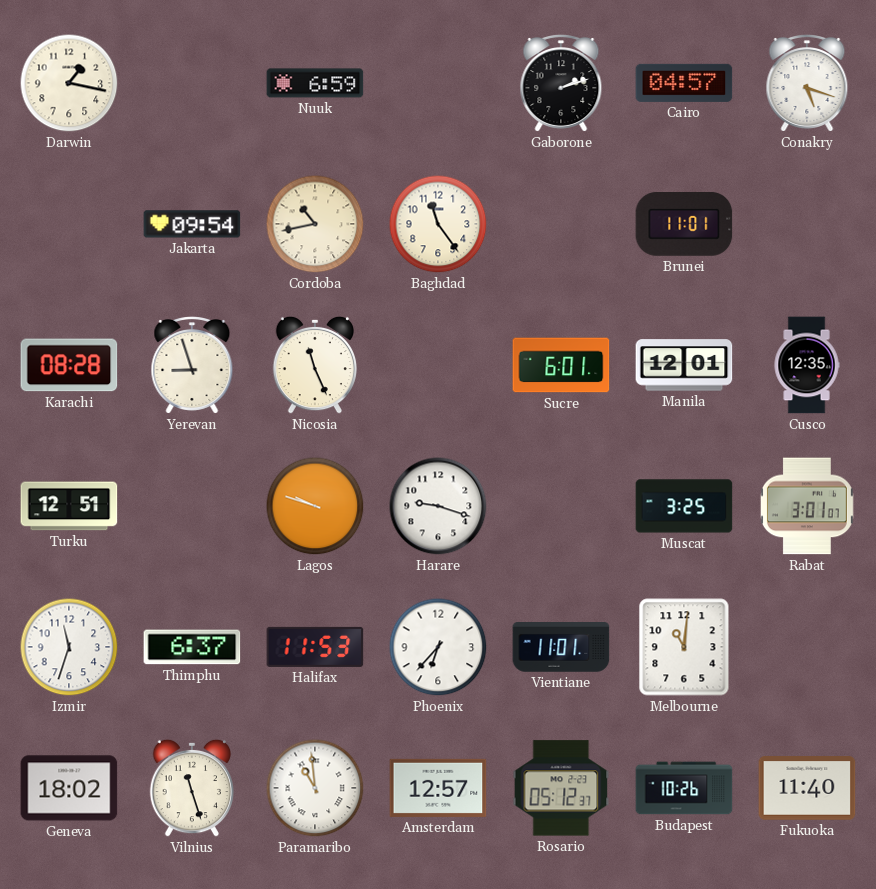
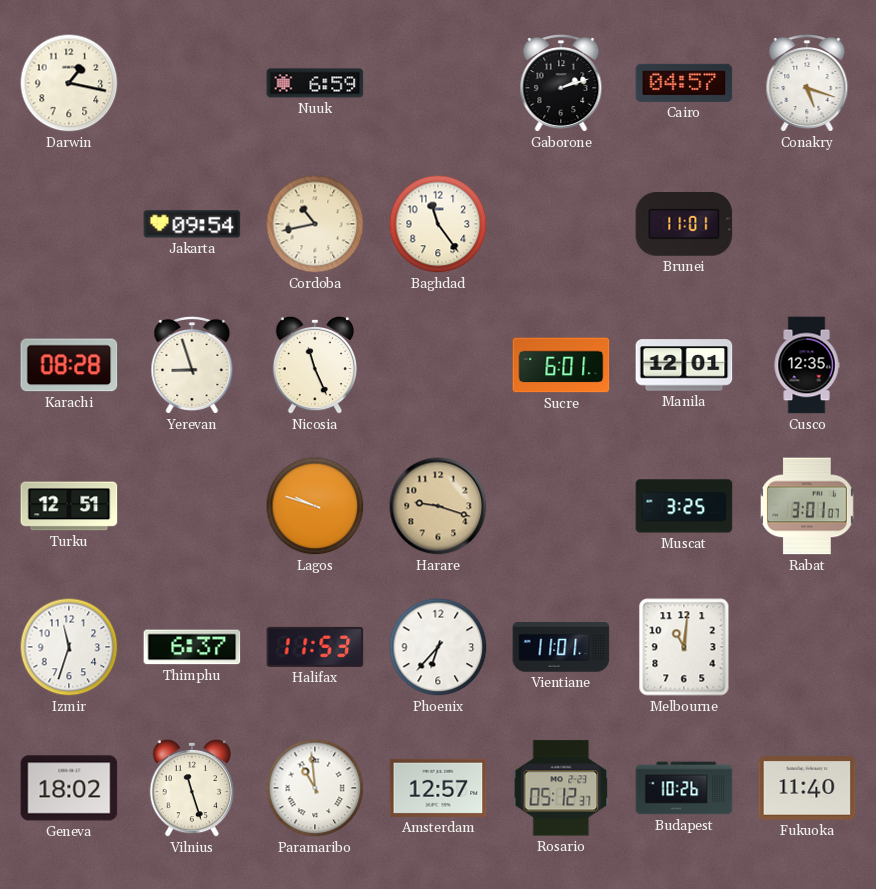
Harare dial: white -> champagne
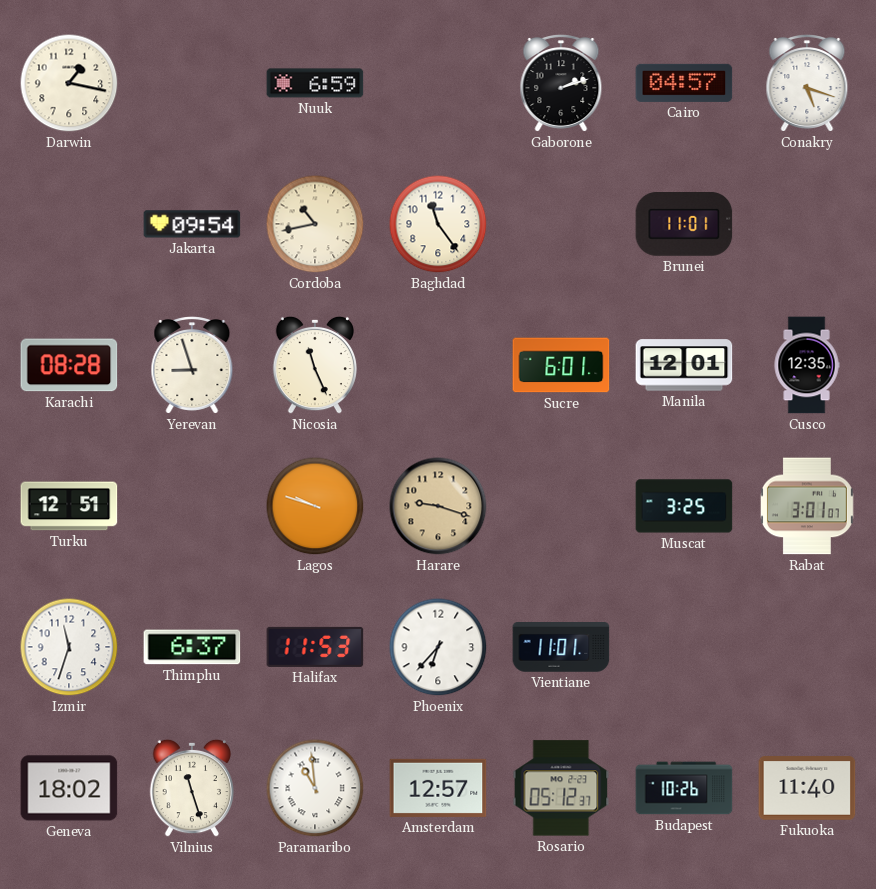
Melbourne: 11:01 -> none
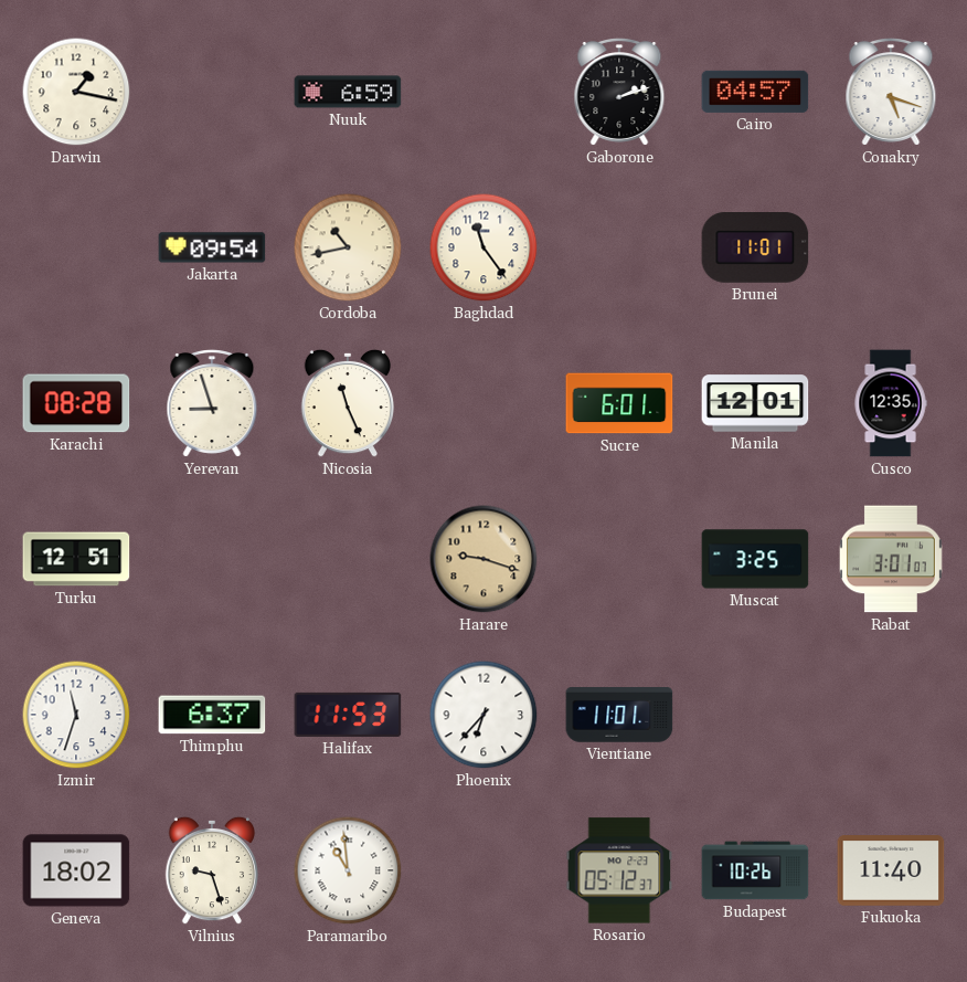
Lagos: 9:48 -> none
Vilnius: 11:27 -> 9:27
Amsterdam: 12:57 -> none
